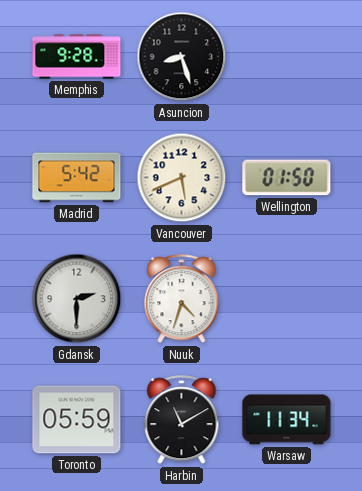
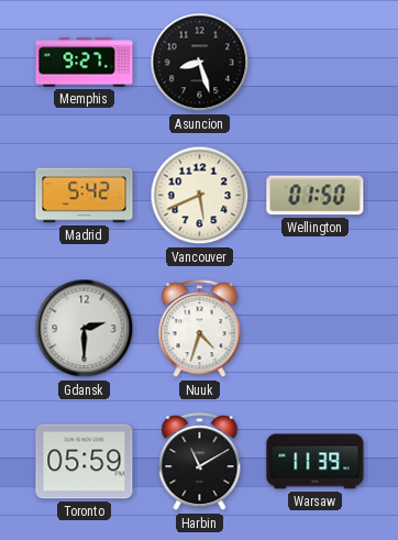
Memphis: 9:28 -> 9:27
Warsaw: 11:34 -> 11:39
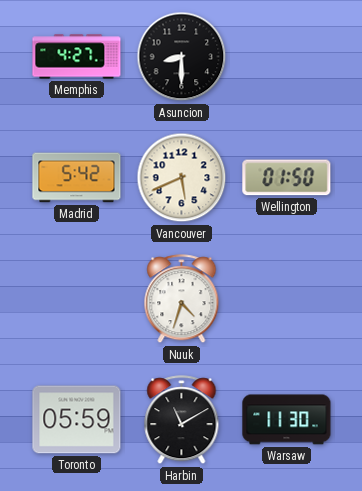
Memphis: 9:27 -> 4:27
Asuncion: 8:27 -> 8:30
Gdansk: 2:30 -> none
Warsaw: 11:39 -> 11:30
